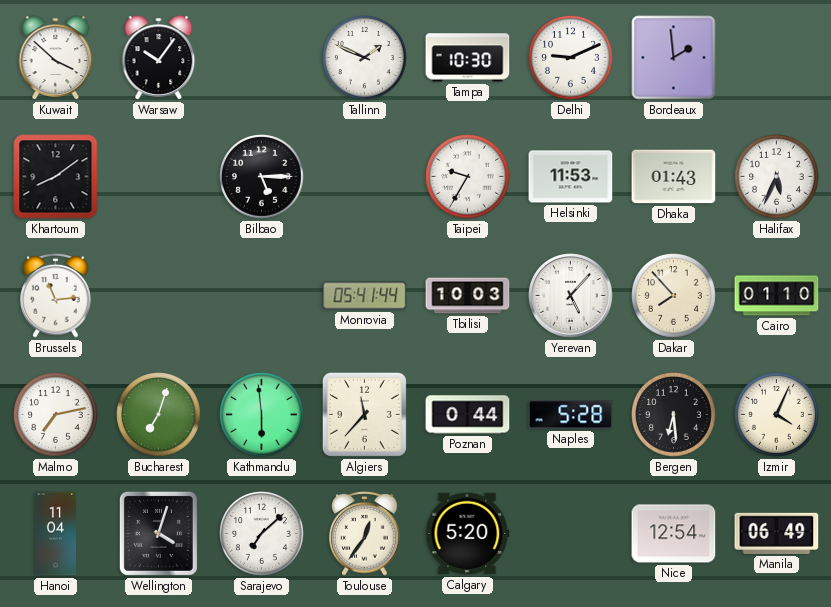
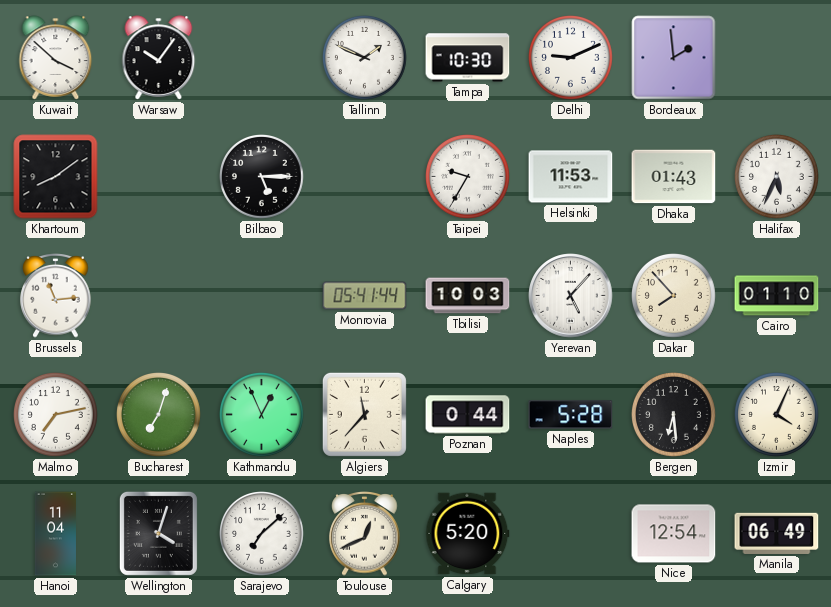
Kathmandu: 5:59 -> 12:56
Toulouse: 12:36 -> 12:41
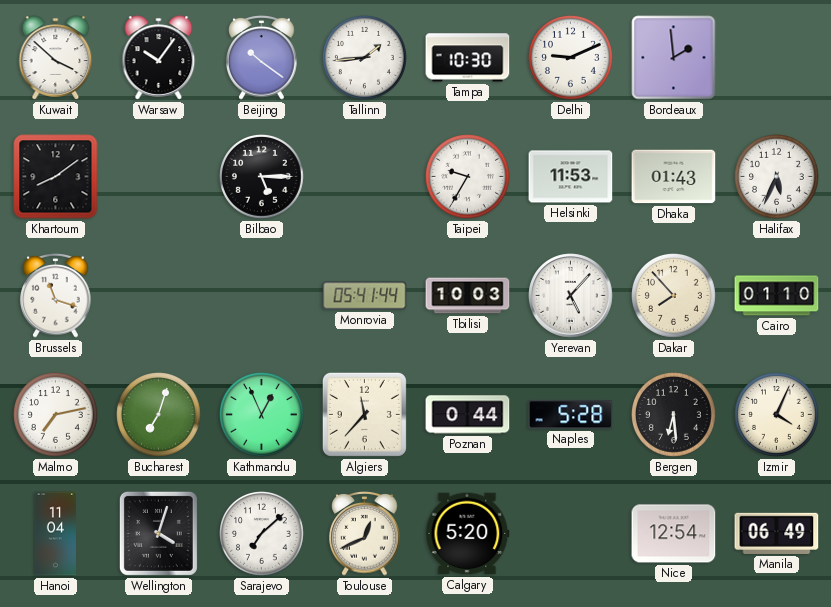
Beijing: none -> 10:21
Tallinn: 1:49 -> 1:44
Brussels: 11:14 -> 11:18
